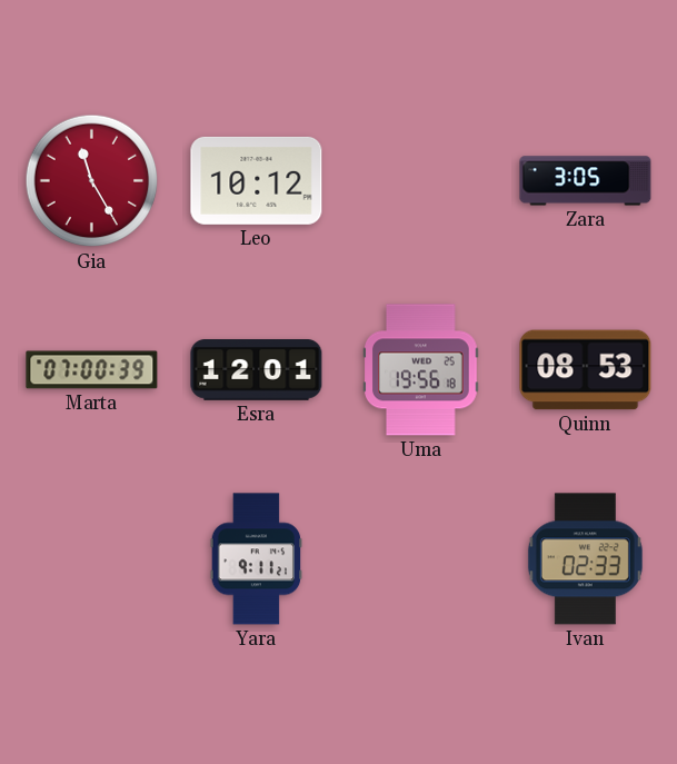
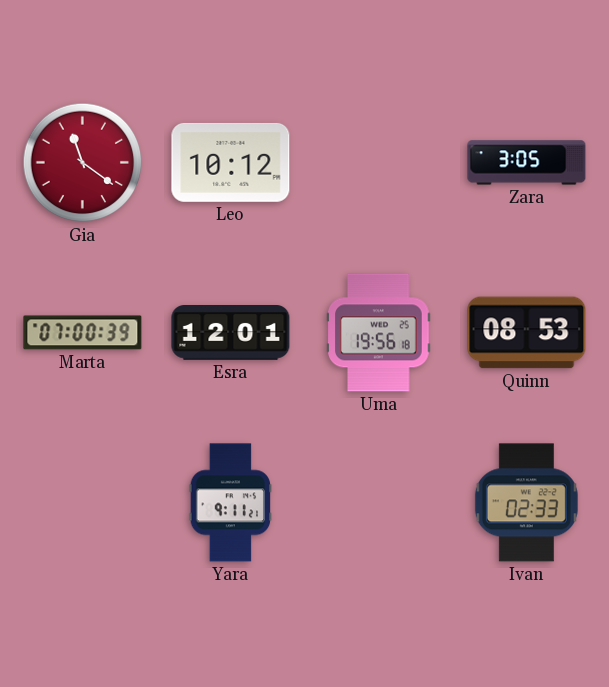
Gia: 11:25 -> 11:21
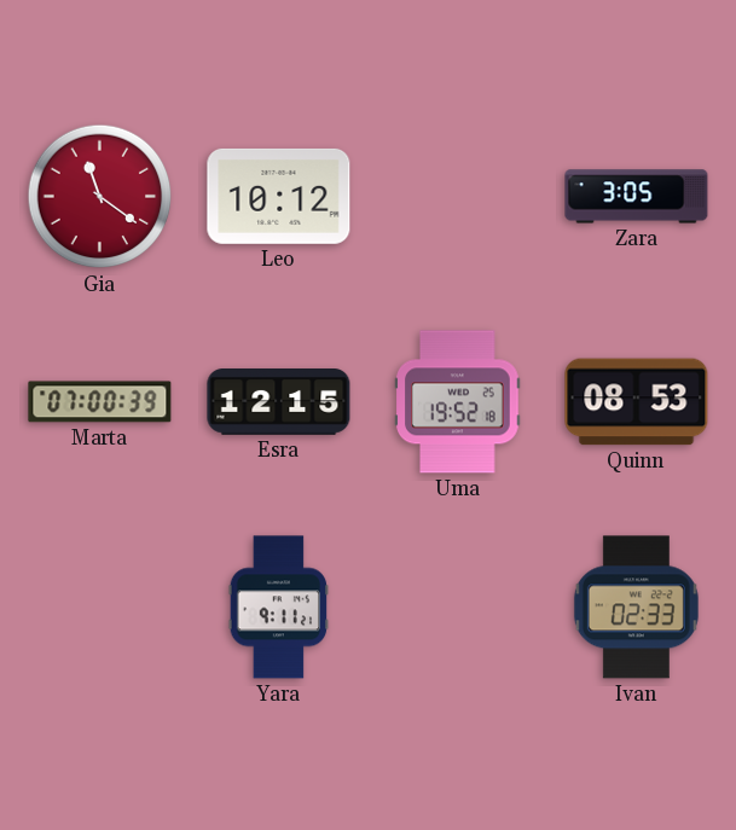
Esra: 12:01 -> 12:15
Uma: 19:56 -> 19:52
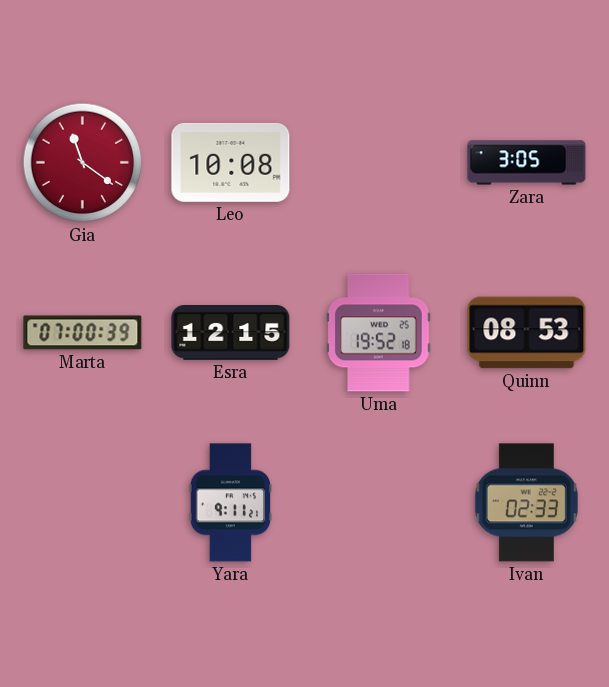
Leo: 10:12 -> 10:08
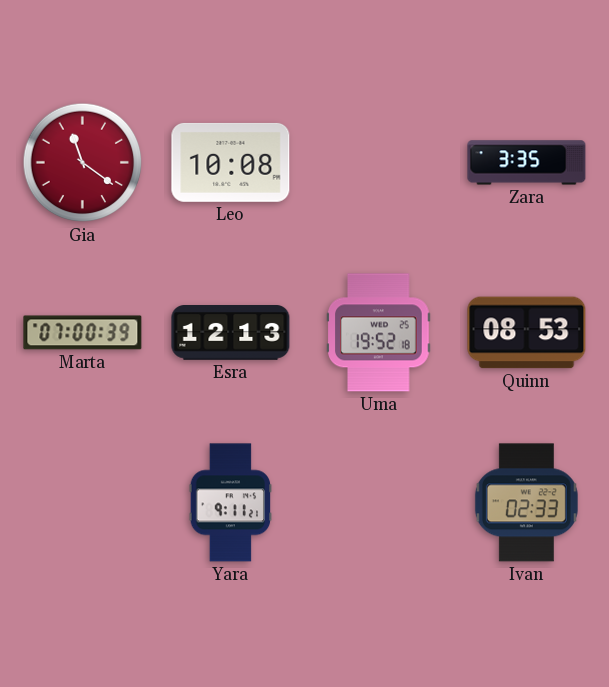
Zara: 3:05 -> 3:35
Esra: 12:15 -> 12:13
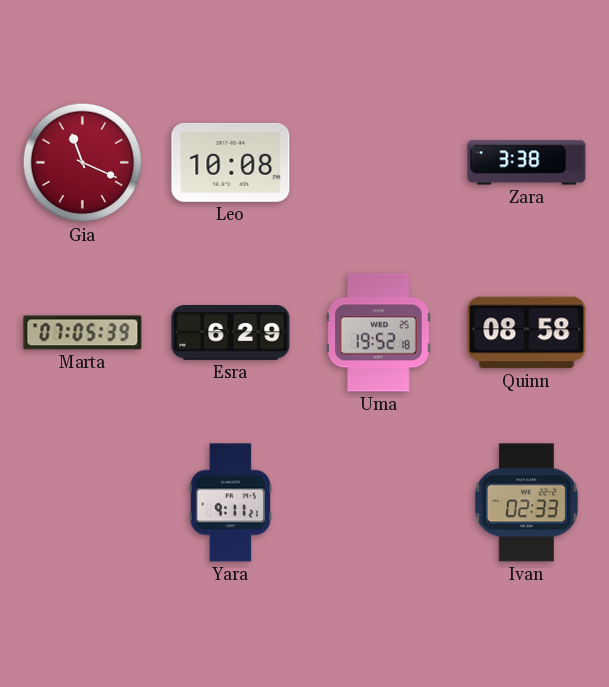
Gia: 11:21 -> 11:19
Zara: 3:35 -> 3:38
Marta: 07:00 -> 07:05
Esra: 12:13 -> 6:29
Quinn: 08:53 -> 08:58
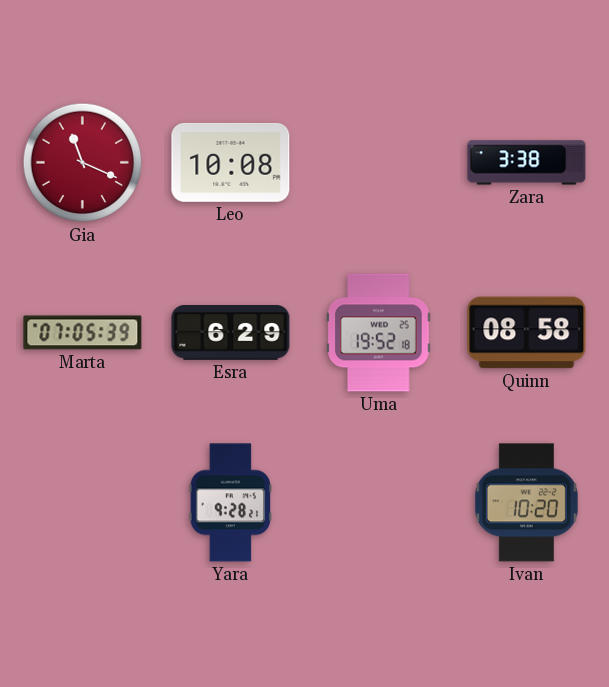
Yara: 9:11 -> 9:28
Ivan: 02:33 -> 10:20
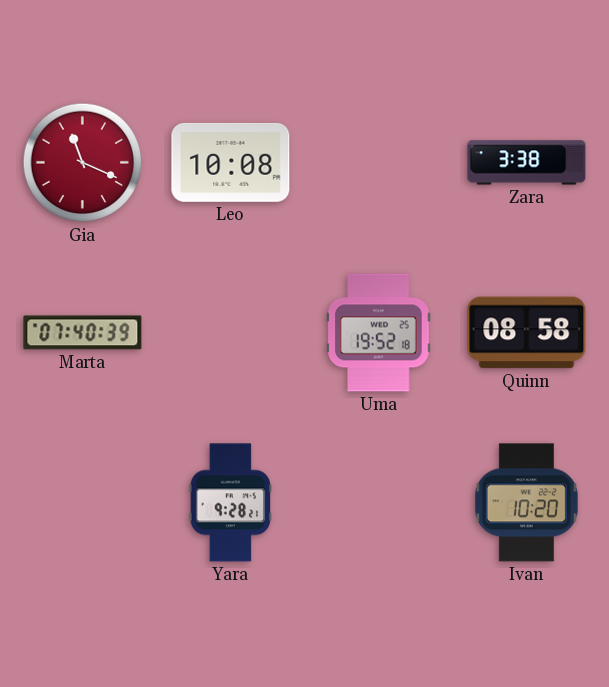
Marta: 07:05 -> 07:40
Esra: 6:29 -> none
